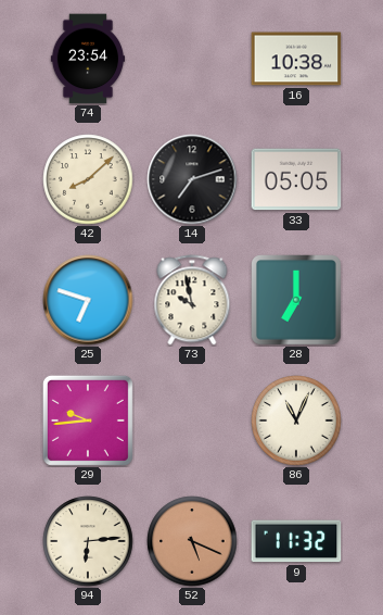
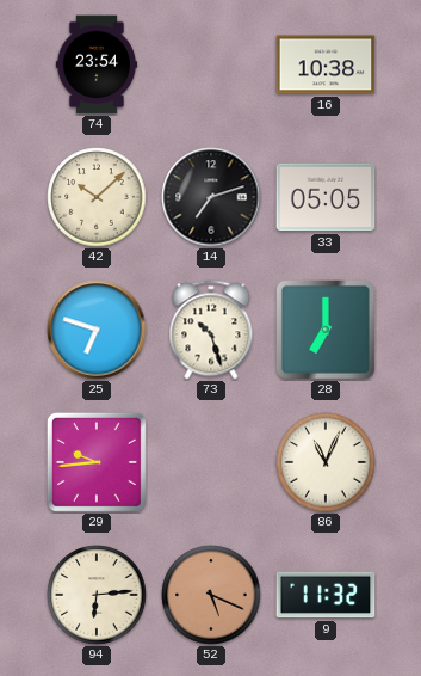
42: 8:08 -> 10:08
73: 9:58 -> 10:27
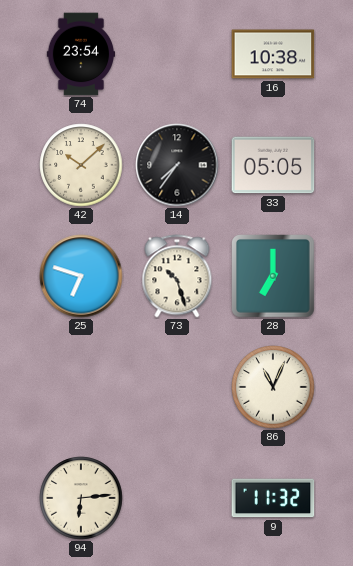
14: 7:12 -> 7:36
29: 9:44 -> none
52: 5:19 -> none
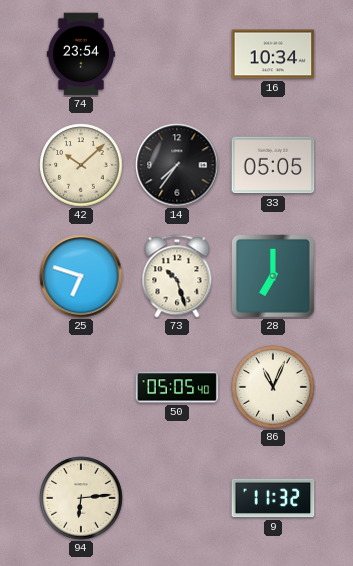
16: 10:38 -> 10:34
50: none -> 05:05
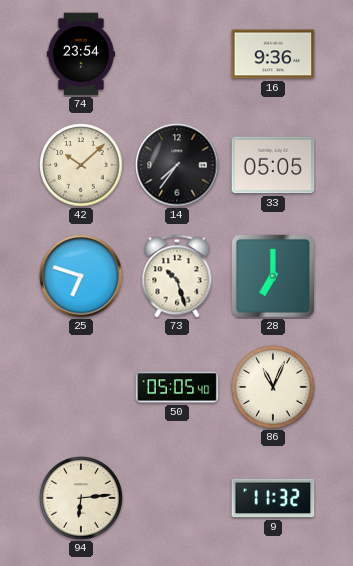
16: 10:34 -> 9:36
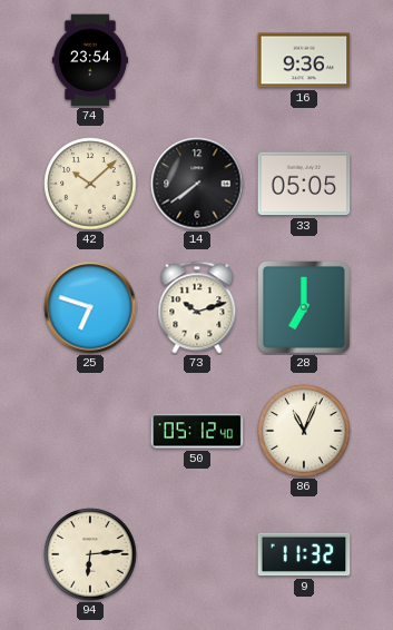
14: 7:36 -> 7:39
73: 10:27 -> 10:12
50: 05:05 -> 05:12
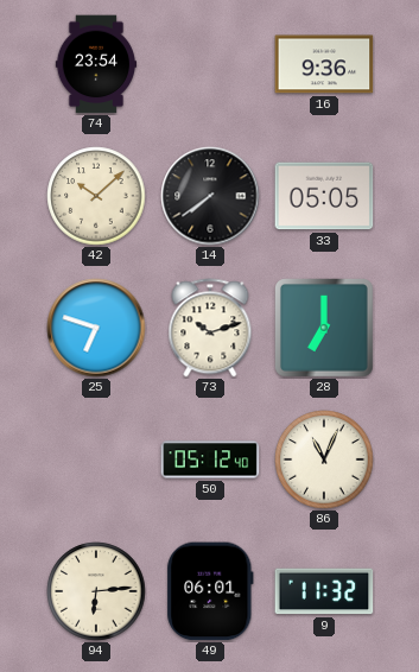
49: none -> 06:01
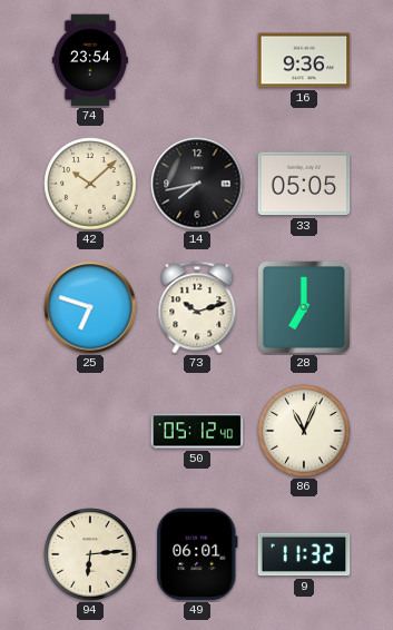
14: 7:39 -> 7:43
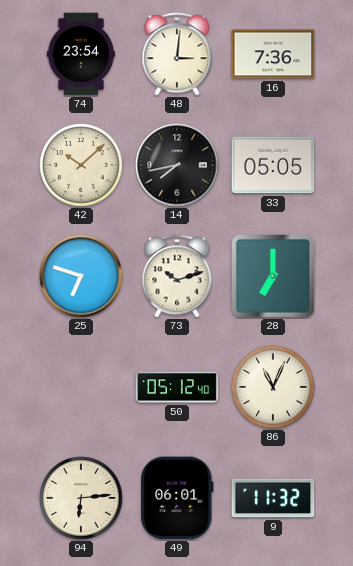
48: none -> 3:01
16: 9:36 -> 7:36
